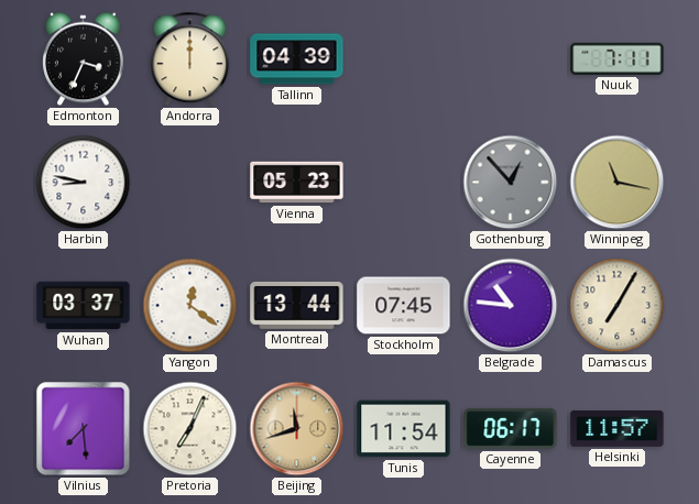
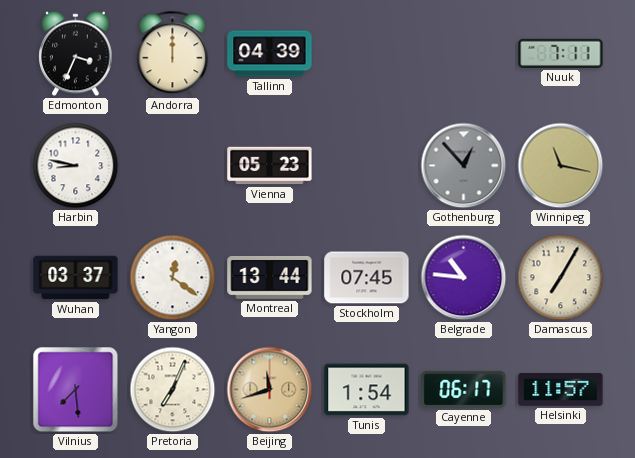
Tunis: 11:54 -> 1:54
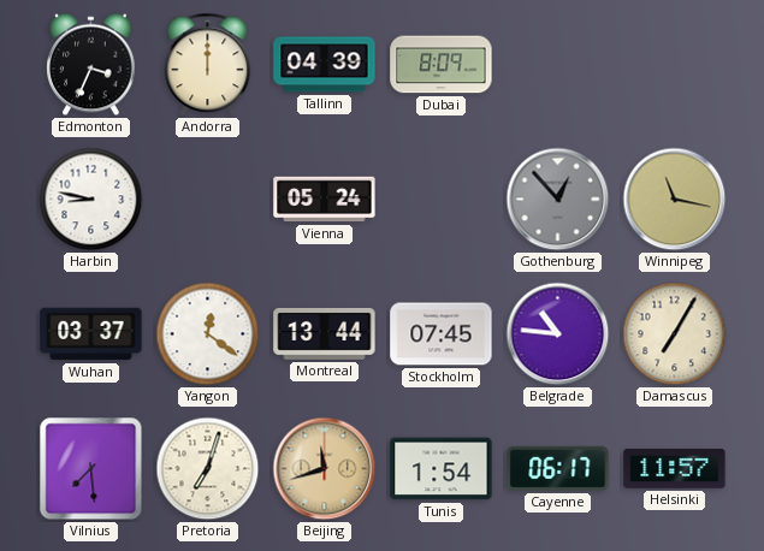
Dubai: none -> 8:09
Nuuk: 7:11 -> none
Vienna: 05:23 -> 05:24
Pretoria: 7:04 -> 7:03
